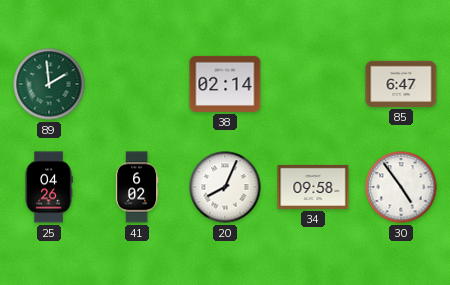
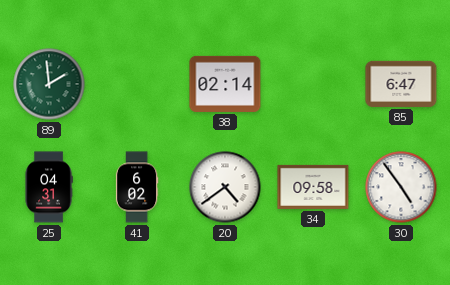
25: 04:26 -> 04:31
20: 8:04 -> 4:39
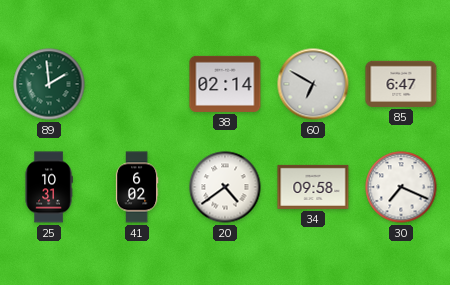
60: none -> 6:50
25: 04:31 -> 10:31
30: 4:54 -> 7:19
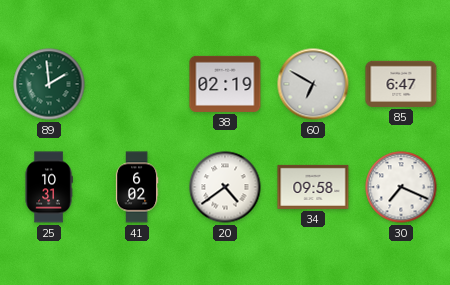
38: 02:14 -> 02:19
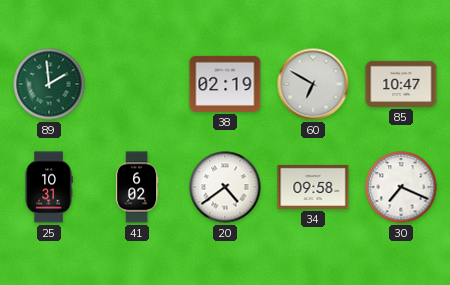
85: 6:47 -> 10:47
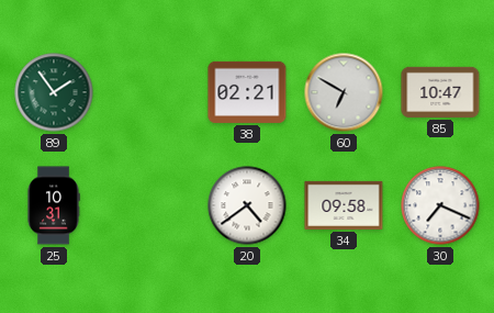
89: 1:59 -> 1:54
38: 02:19 -> 02:21
41: 6:02 -> none
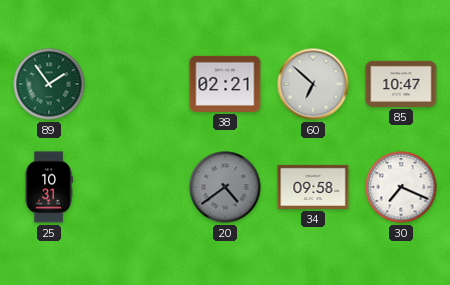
60: 6:50 -> 6:52
20 dial: white -> grey
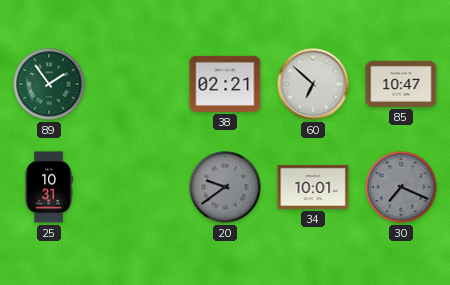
20: 4:39 -> 9:39
34: 09:58 -> 10:01
30 dial: white -> grey
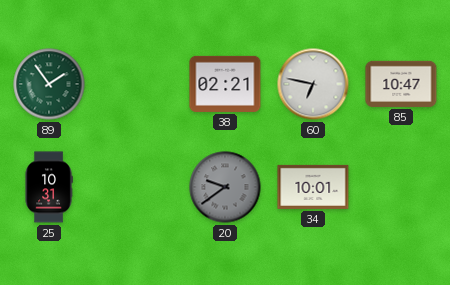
60: 6:52 -> 6:47
30: 7:19 -> none
